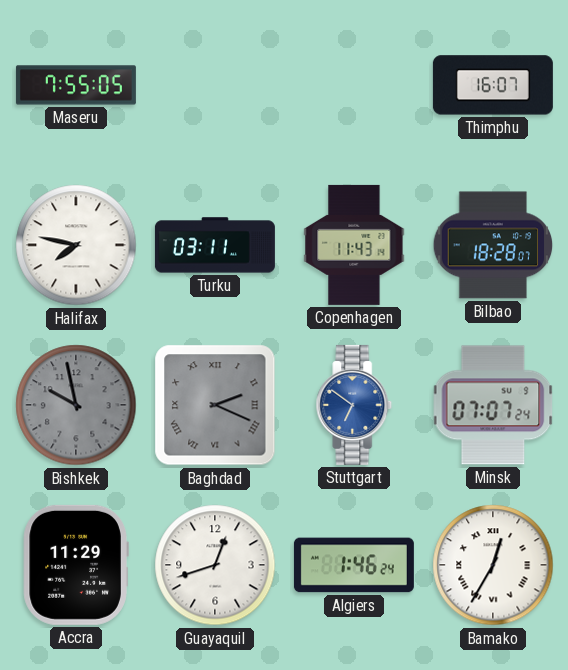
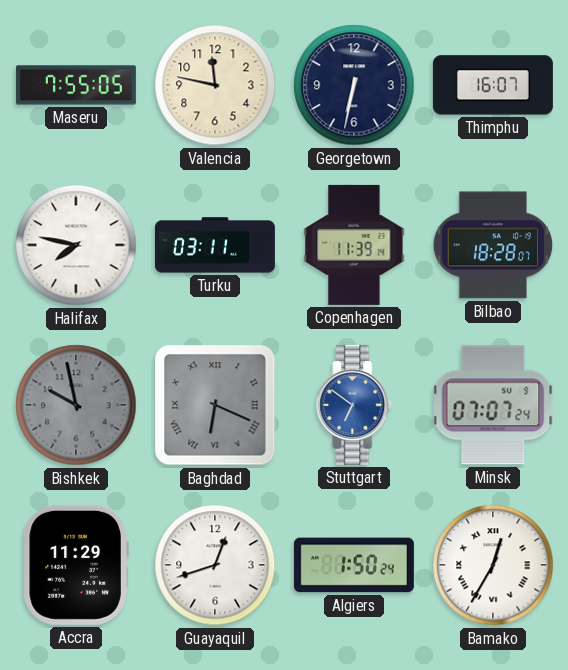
Valencia: none -> 11:47
Georgetown: none -> 6:32
Copenhagen: 11:43 -> 11:39
Baghdad: 2:19 -> 6:19
Algiers: 1:46 -> 1:50
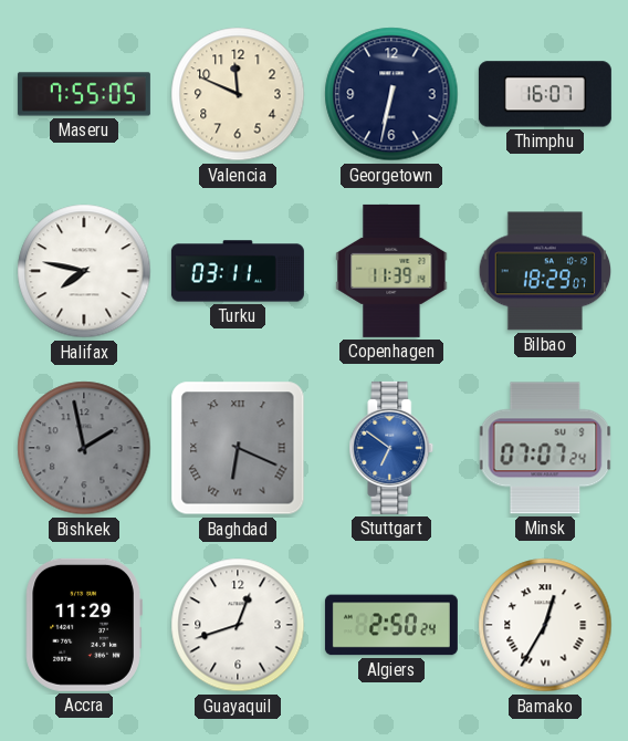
Valencia: 11:47 -> 11:49
Bilbao: 18:28 -> 18:29
Bishkek: 9:58 -> 1:58
Algiers: 1:50 -> 2:50
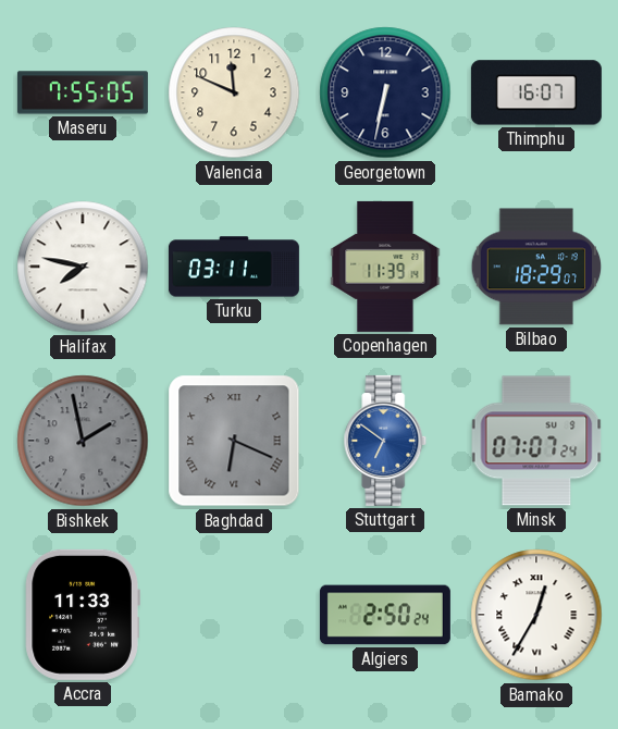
Accra: 11:29 -> 11:33
Guayaquil: 12:42 -> none
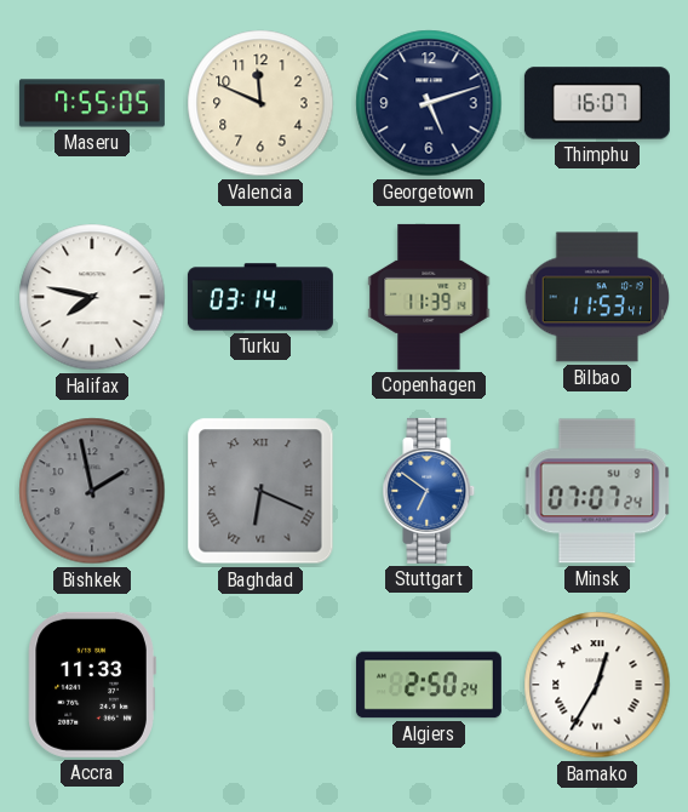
Georgetown: 6:32 -> 5:12
Turku: 03:11 -> 03:14
Bilbao: 18:29 -> 11:53
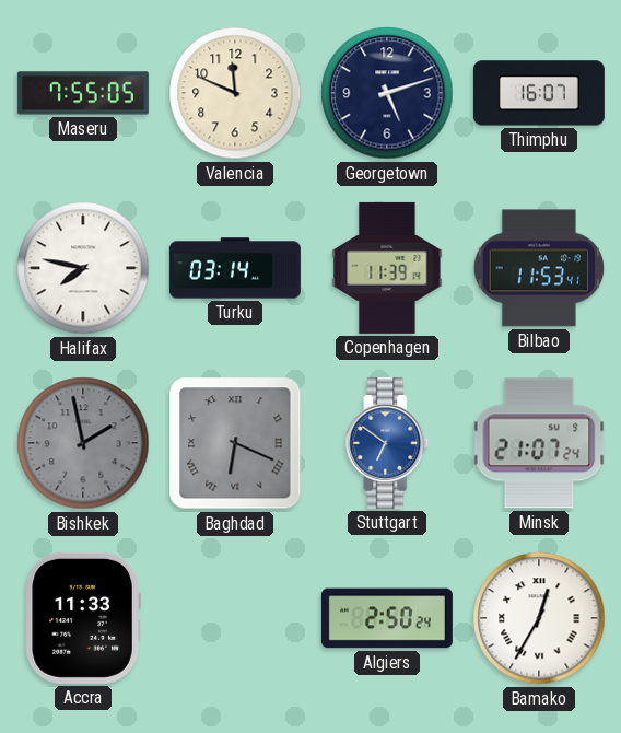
Minsk: 07:07 -> 21:07
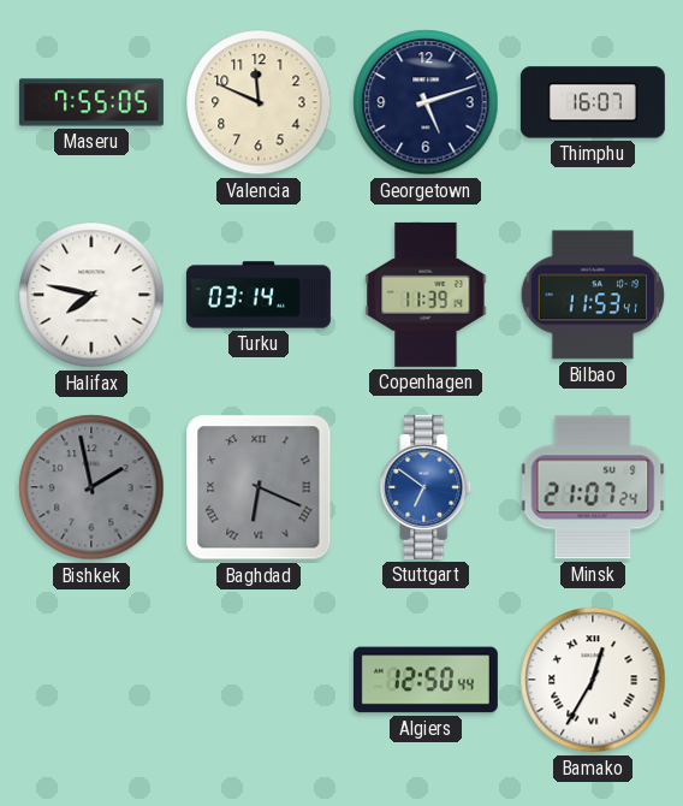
Accra: 11:33 -> none
Algiers: 2:50 -> 12:50
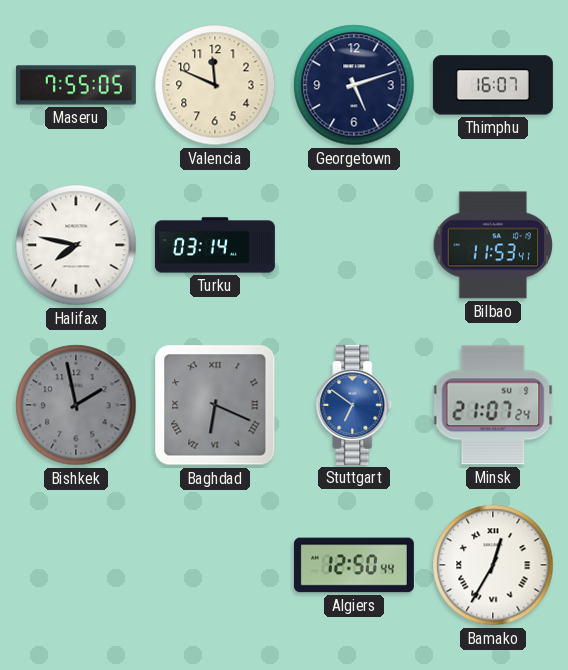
Copenhagen: 11:39 -> none
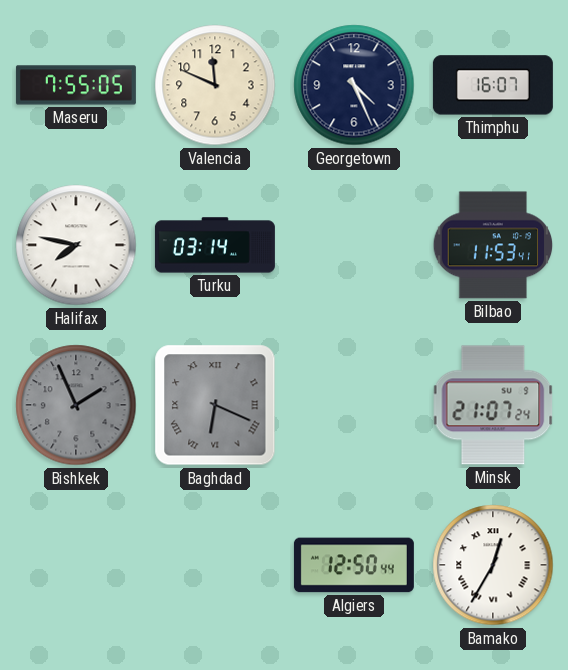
Georgetown: 5:12 -> 4:26
Bishkek: 1:58 -> 1:56
Stuttgart: 6:51 -> none
